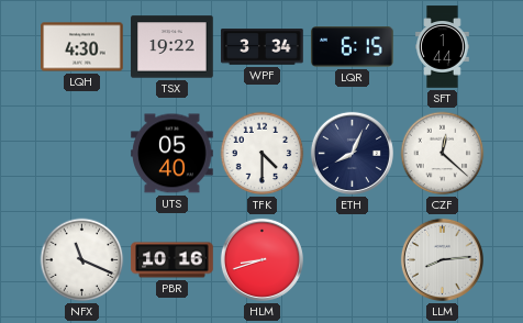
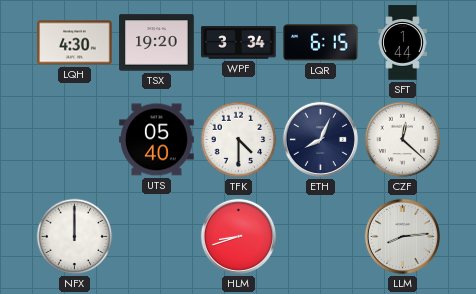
TSX: 19:22 -> 19:20
NFX: 11:19 -> 12:00
PBR: 10:16 -> none
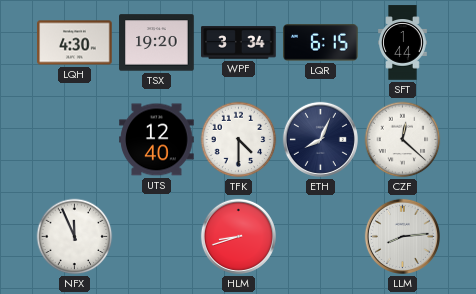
UTS: 05:40 -> 12:40
NFX: 12:00 -> 11:56
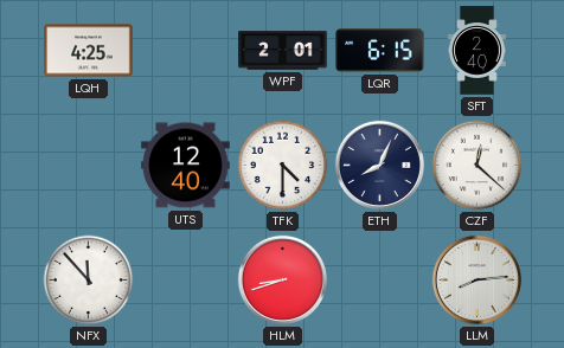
LQH: 4:30 -> 4:25
TSX: 19:20 -> none
WPF: 3:34 -> 2:01
SFT: 1:44 -> 2:40
NFX: 11:56 -> 11:53
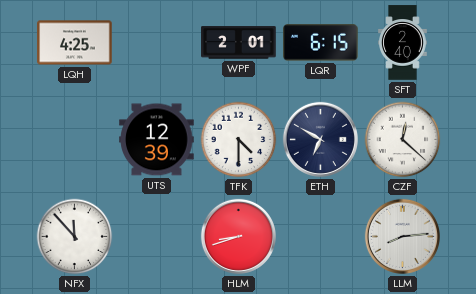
UTS: 12:40 -> 12:39
ETH: 8:04 -> 6:50
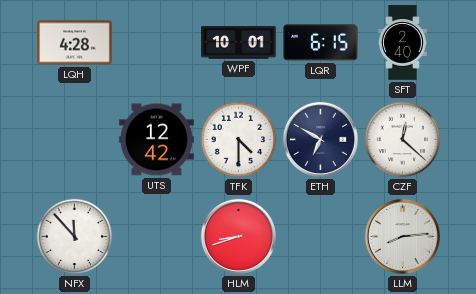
LQH: 4:25 -> 4:28
WPF: 2:01 -> 10:01
UTS: 12:39 -> 12:42
